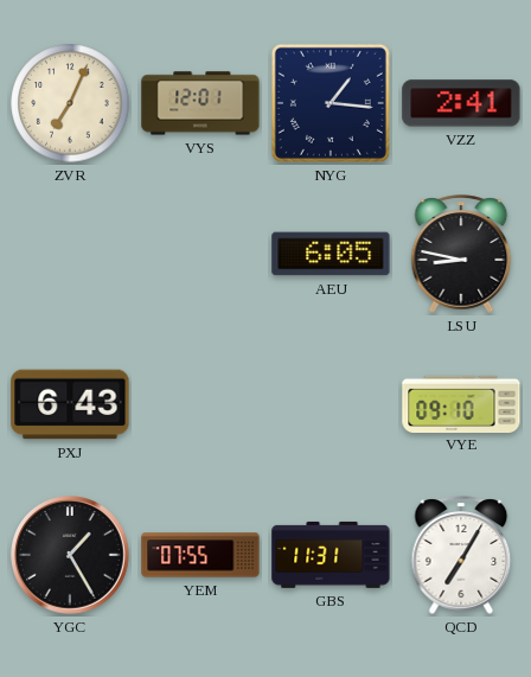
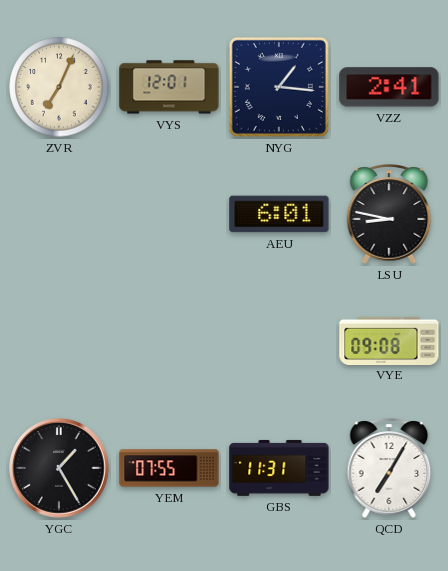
AEU: 6:05 -> 6:01
PXJ: 6:43 -> none
VYE: 09:10 -> 09:08
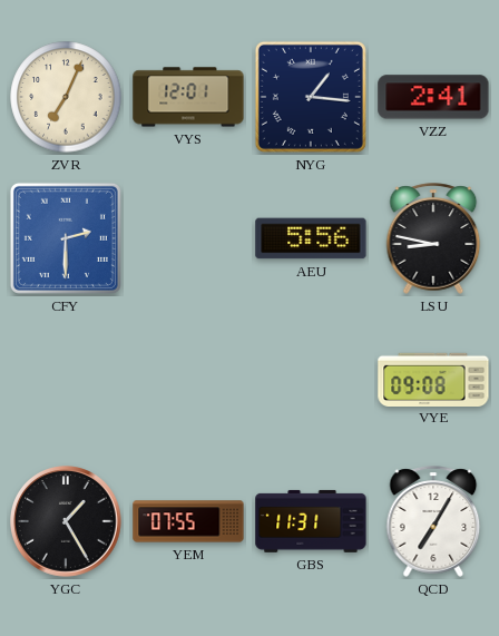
CFY: none -> 2:30
AEU: 6:01 -> 5:56
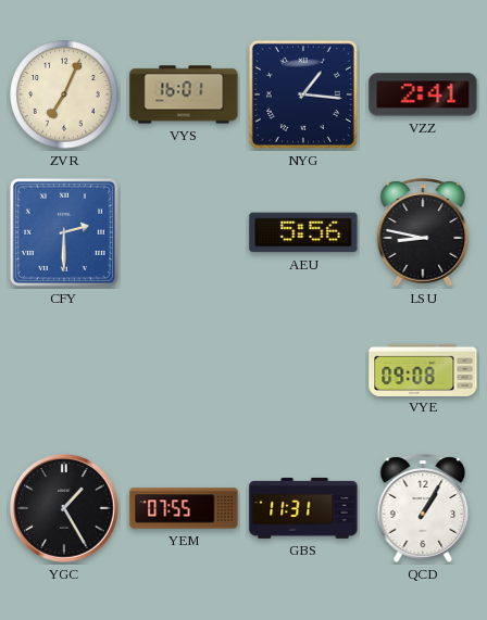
VYS: 12:01 -> 16:01
QCD: 7:05 -> 1:05
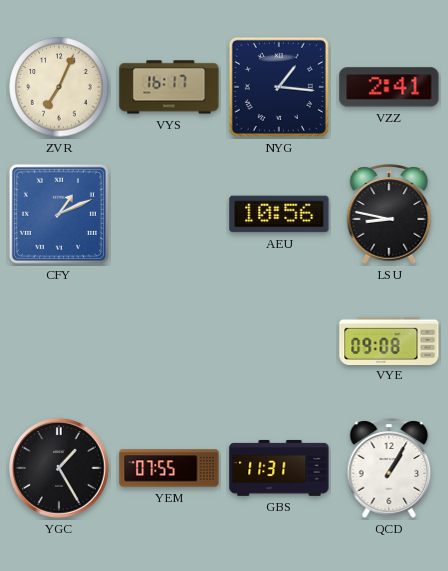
VYS: 16:01 -> 16:17
CFY: 2:30 -> 1:11
AEU: 5:56 -> 10:56
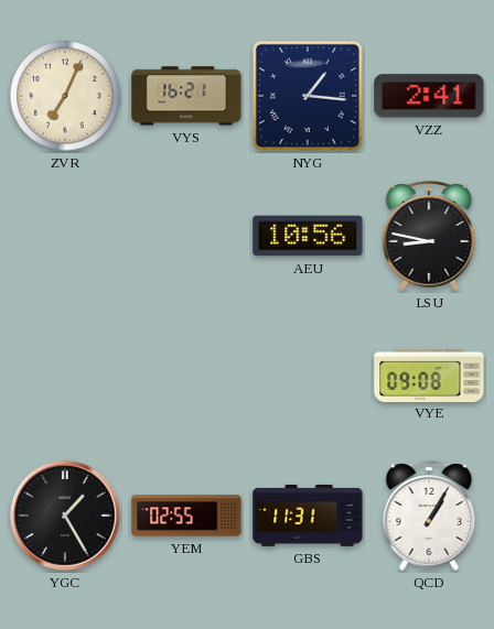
VYS: 16:17 -> 16:21
CFY: 1:11 -> none
YEM: 07:55 -> 02:55
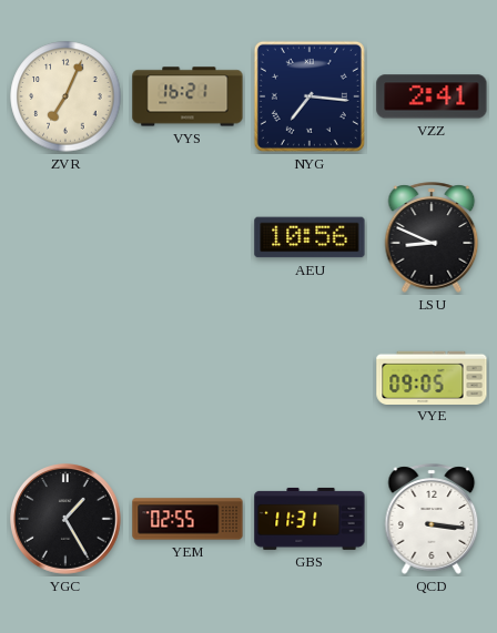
NYG: 1:16 -> 7:16
LSU: 8:47 -> 8:49
VYE: 09:08 -> 09:05
QCD: 1:05 -> 3:16
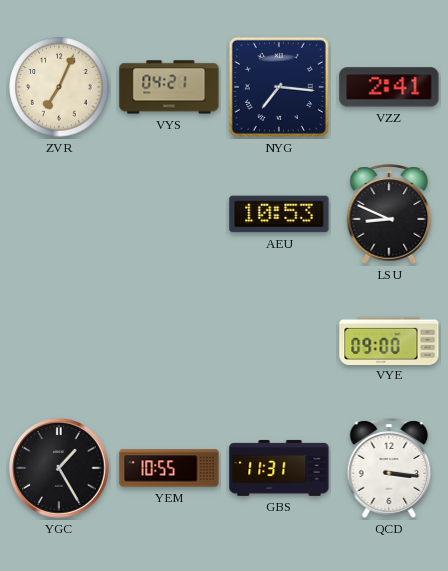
VYS: 16:21 -> 04:21
AEU: 10:56 -> 10:53
VYE: 09:05 -> 09:00
YEM: 02:55 -> 10:55
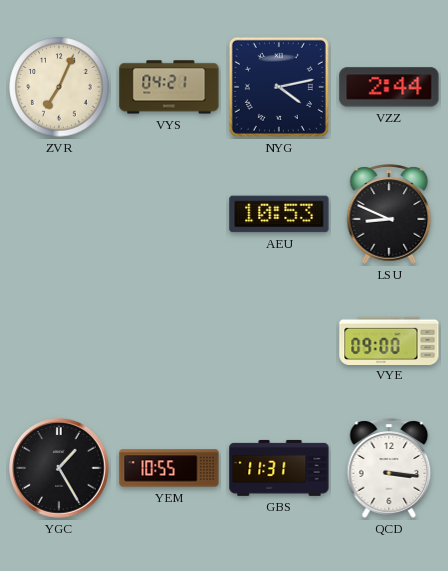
NYG: 7:16 -> 4:13
VZZ: 2:41 -> 2:44
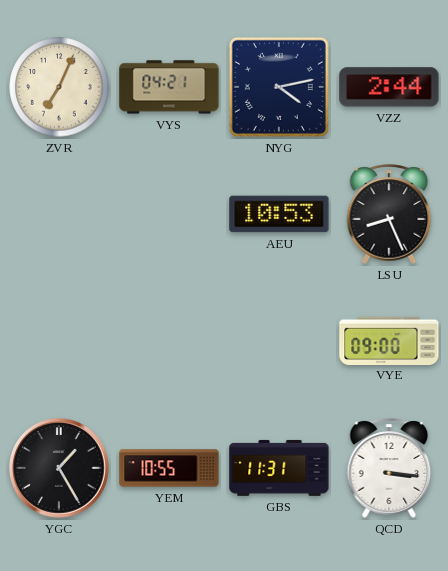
LSU: 8:49 -> 8:26
